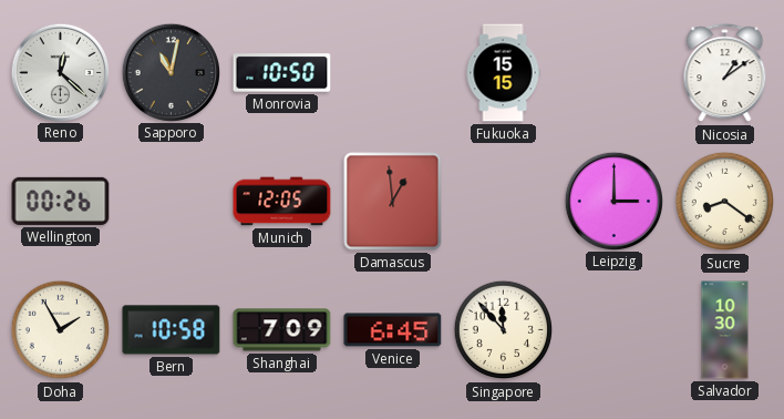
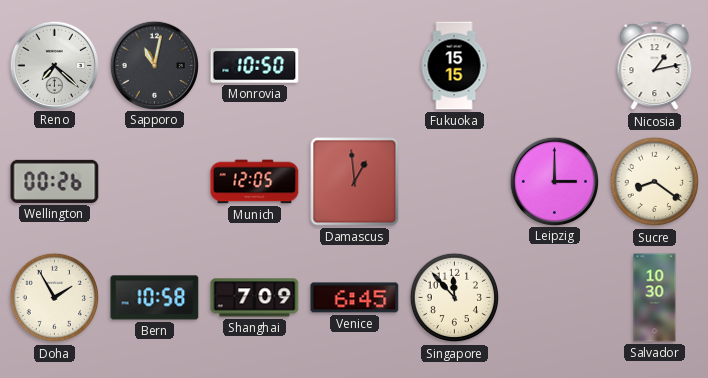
Reno: 12:22 -> 7:22
Nicosia: 1:09 -> 1:13
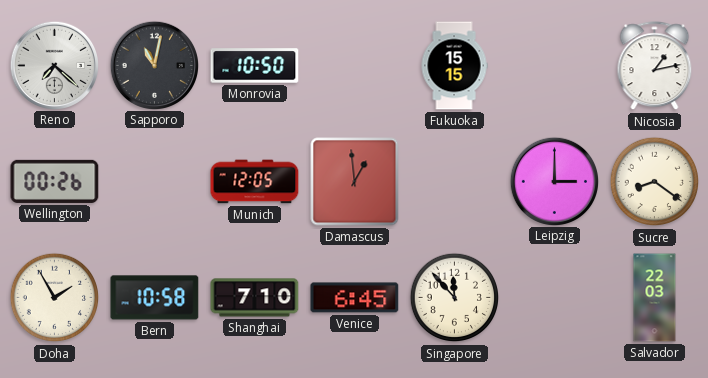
Shanghai: 7:09 -> 7:10
Salvador: 10:30 -> 22:03
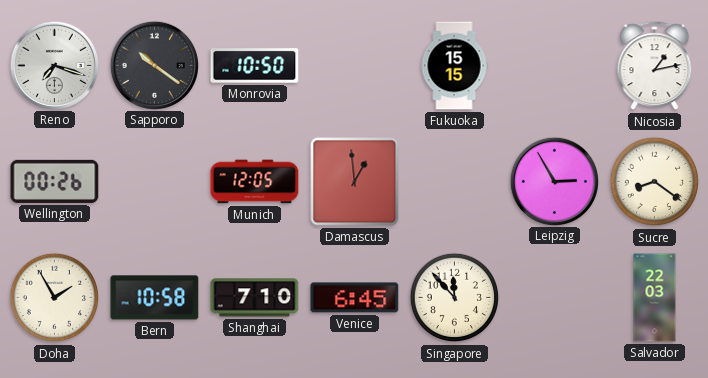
Reno: 7:22 -> 7:18
Sapporo: 11:02 -> 10:21
Leipzig: 3:00 -> 2:55
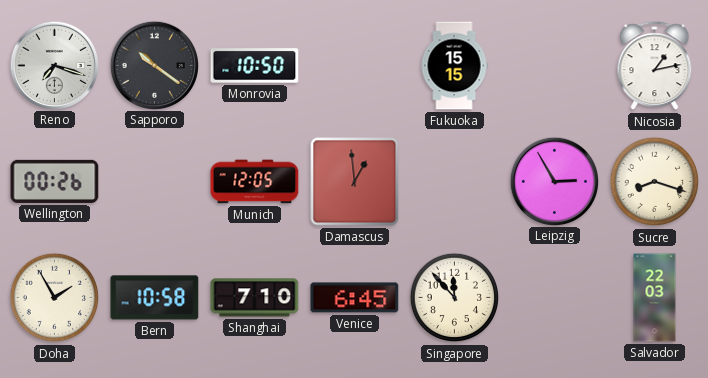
Sucre: 8:21 -> 8:18
